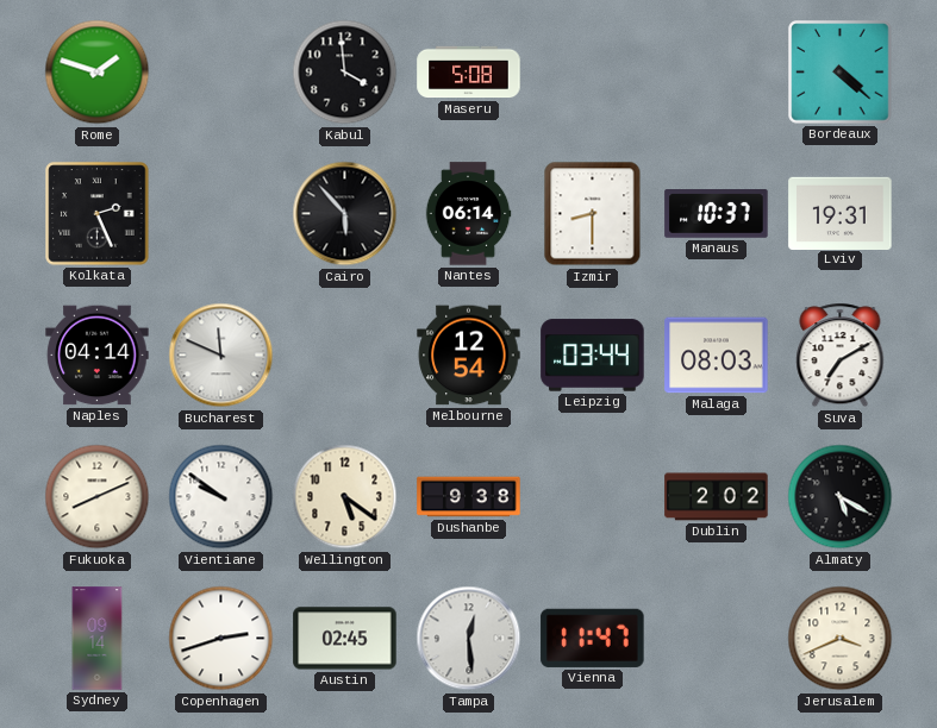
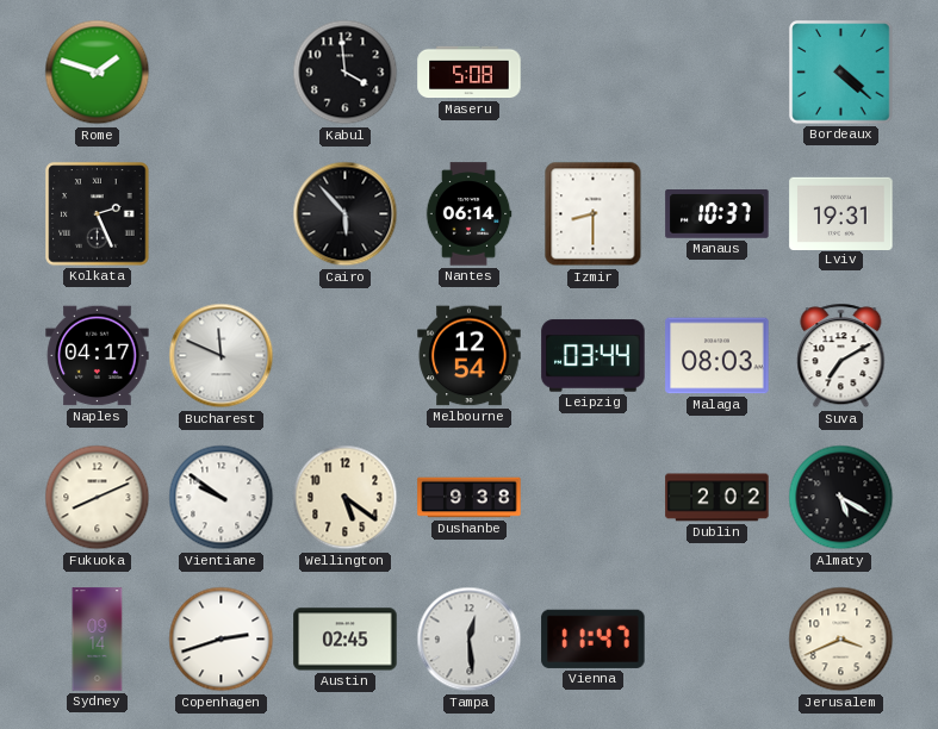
Naples: 04:14 -> 04:17
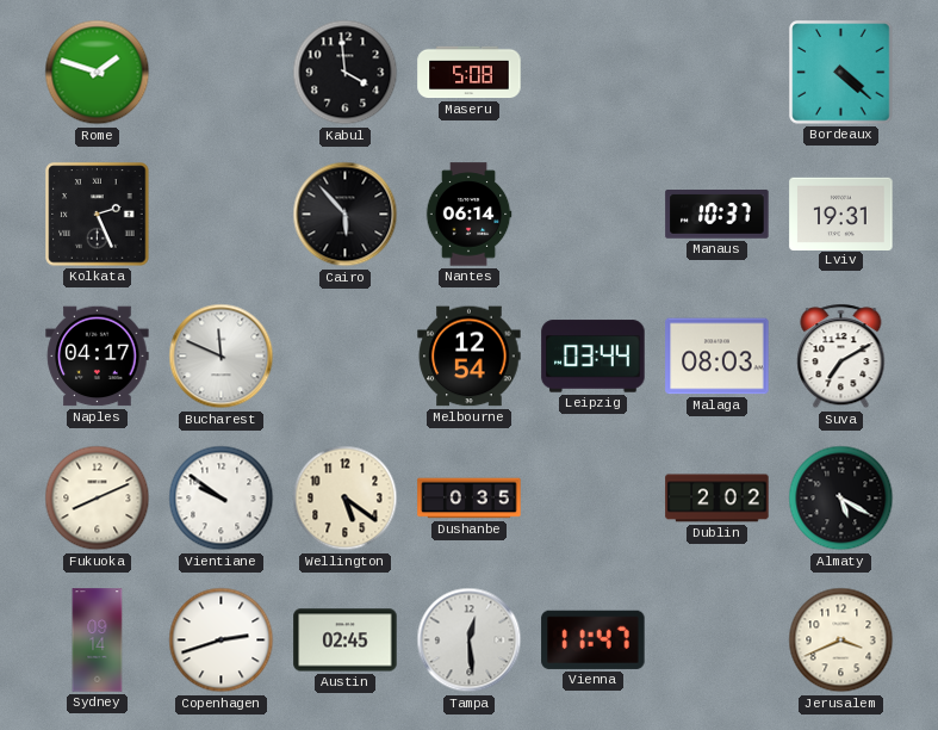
Izmir: 8:30 -> none
Dushanbe: 9:38 -> 0:35
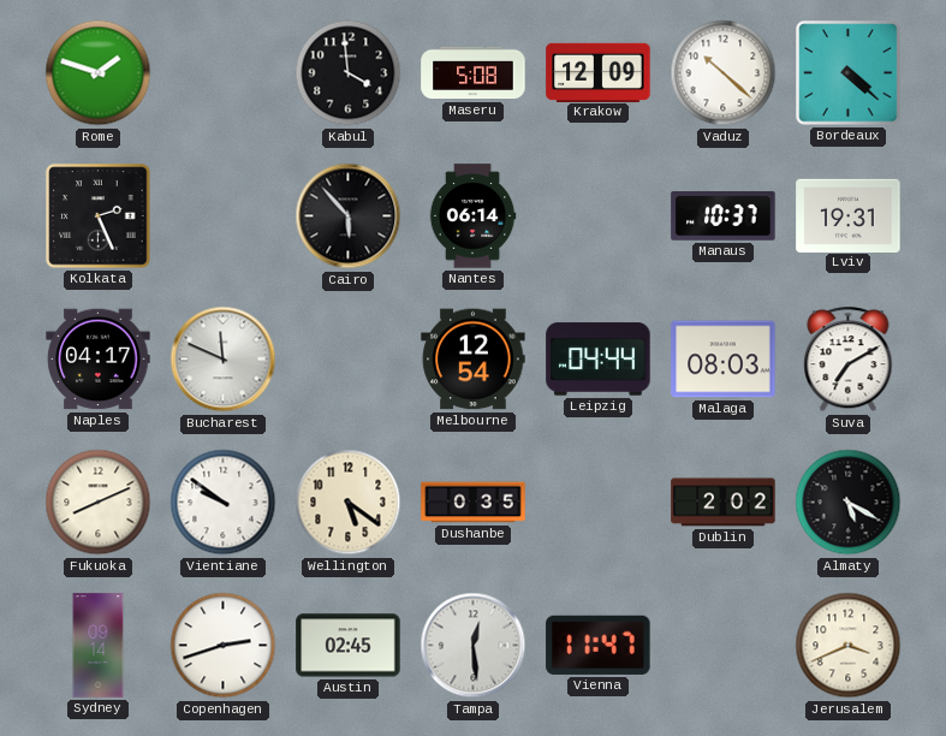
Krakow: none -> 12:09
Vaduz: none -> 10:22
Leipzig: 03:44 -> 04:44
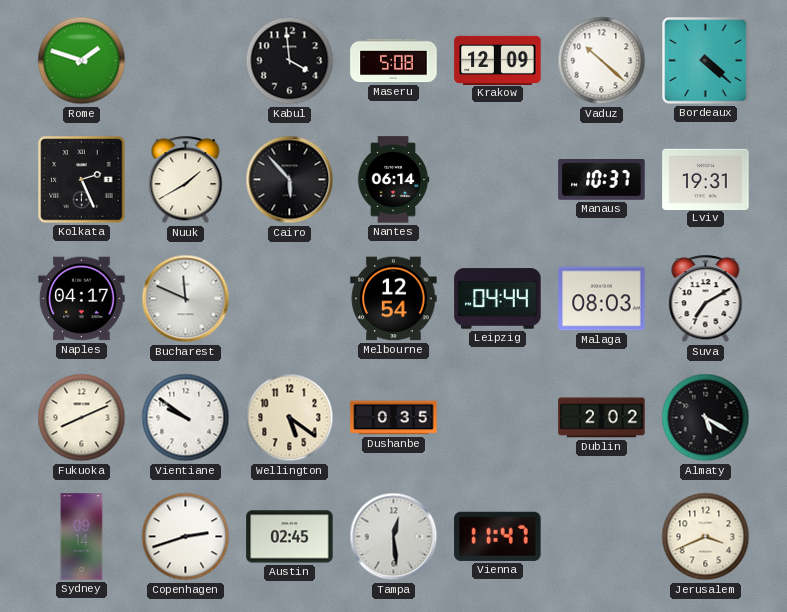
Nuuk: none -> 1:40
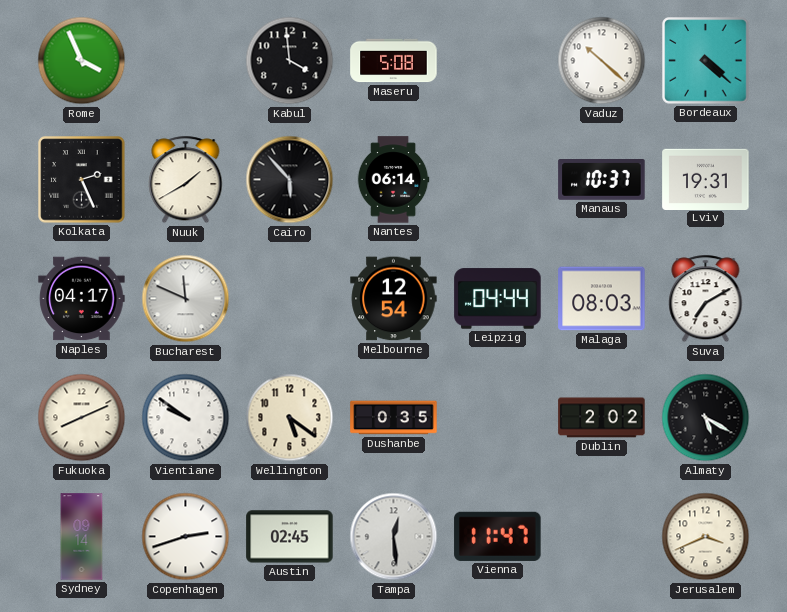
Rome: 1:48 -> 3:56
Krakow: 12:09 -> none
